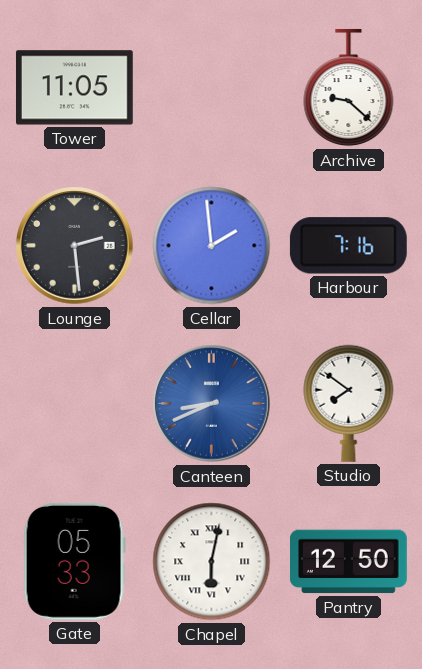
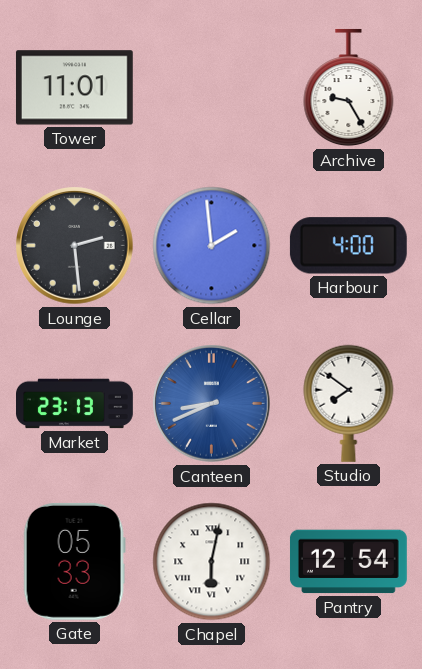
Tower: 11:05 -> 11:01
Archive: 9:22 -> 9:25
Harbour: 7:16 -> 4:00
Market: none -> 23:13
Pantry: 12:50 -> 12:54
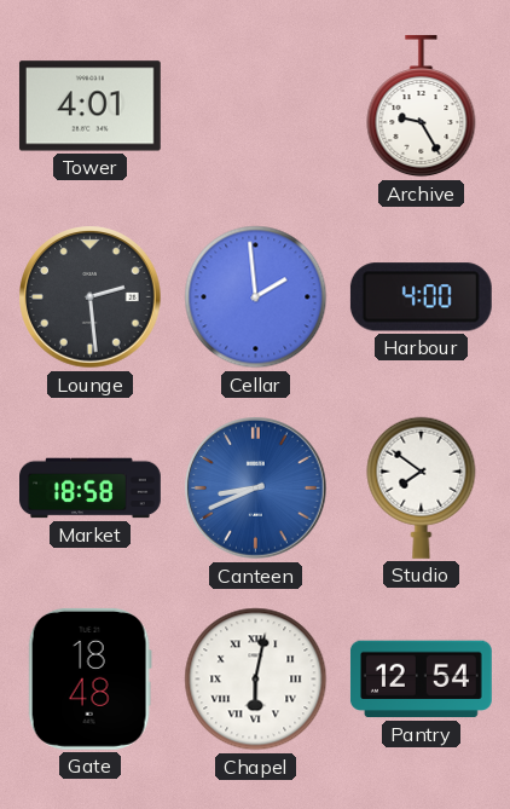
Tower: 11:01 -> 4:01
Market: 23:13 -> 18:58
Gate: 05:33 -> 18:48
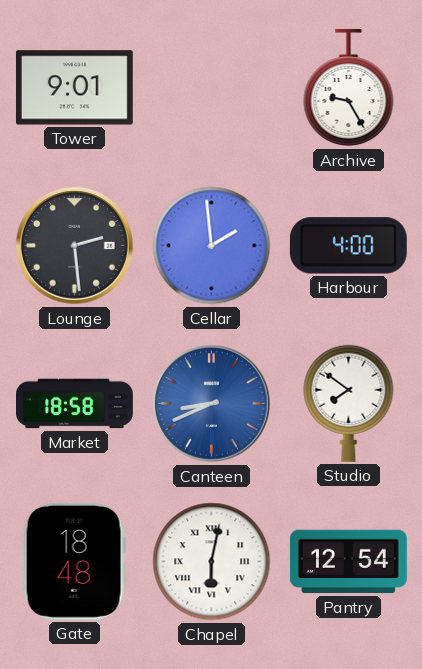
Tower: 4:01 -> 9:01
